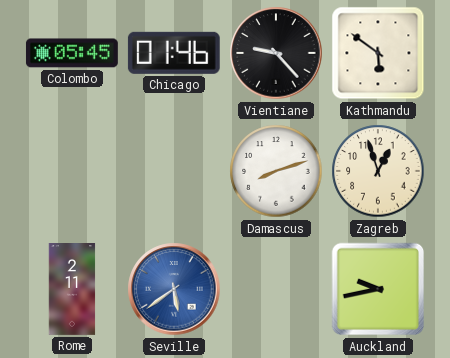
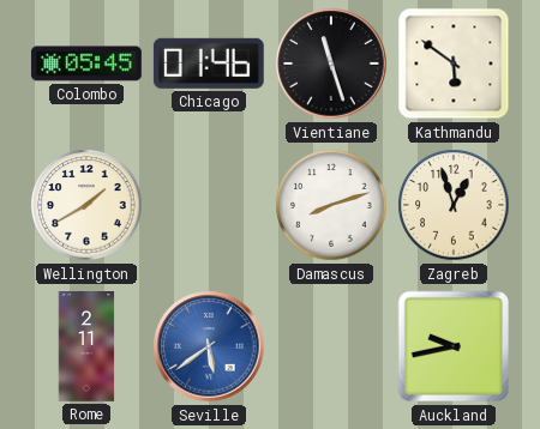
Vientiane: 9:23 -> 11:27
Wellington: none -> 1:40
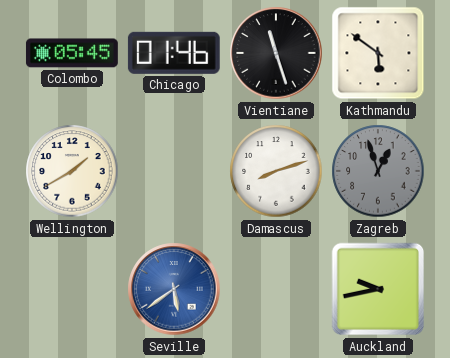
Zagreb dial: cream -> grey
Rome: 2:11 -> none
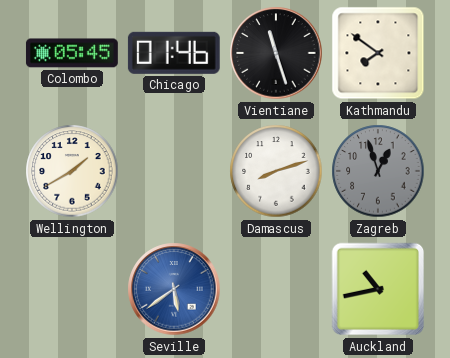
Kathmandu: 5:51 -> 7:51
Auckland: 9:43 -> 10:43
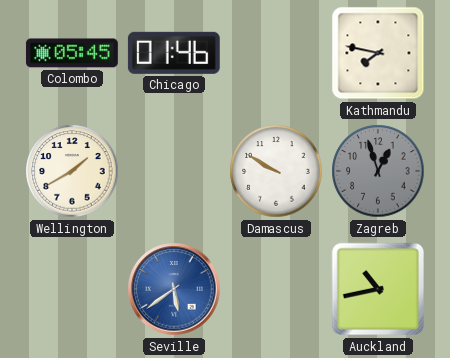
Vientiane: 11:27 -> none
Kathmandu: 7:51 -> 7:47
Damascus: 8:12 -> 9:50
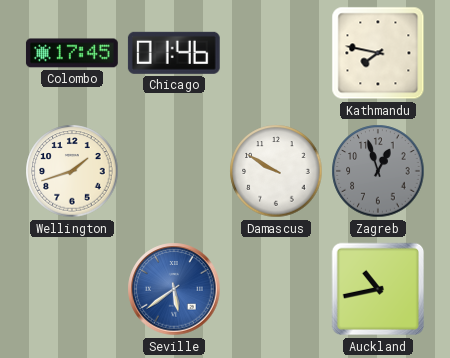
Colombo: 05:45 -> 17:45
Wellington: 1:40 -> 1:42
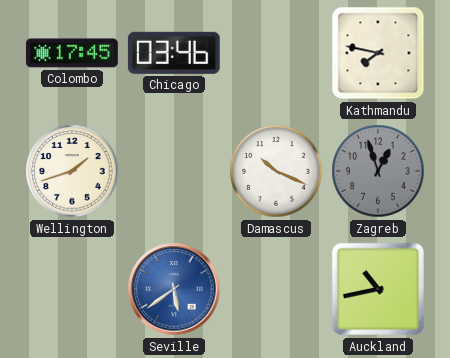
Chicago: 01:46 -> 03:46
Damascus: 9:50 -> 10:19
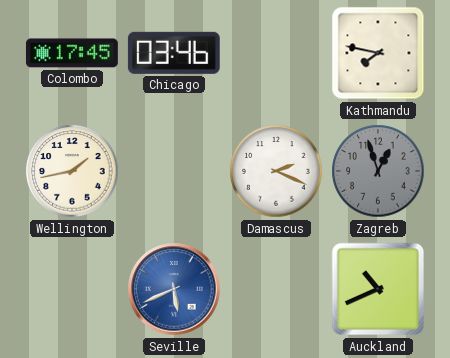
Wellington: 1:42 -> 1:43
Damascus: 10:19 -> 2:19
Seville: 5:39 -> 5:41
Auckland: 10:43 -> 10:41
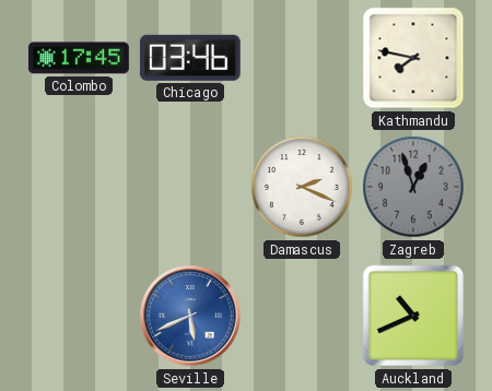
Wellington: 1:43 -> none
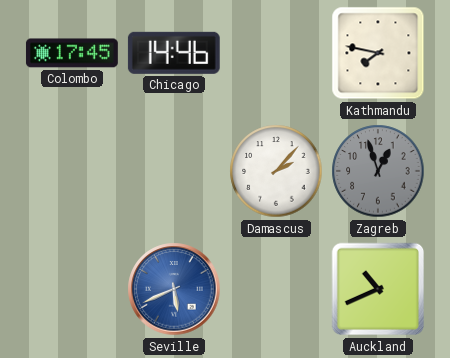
Chicago: 03:46 -> 14:46
Damascus: 2:19 -> 2:07
